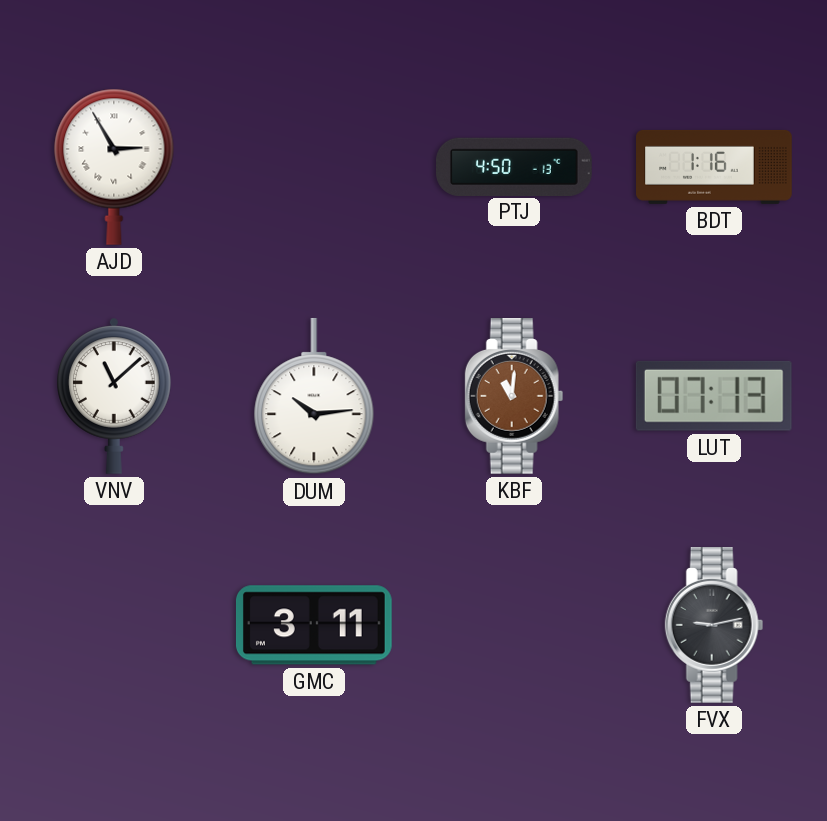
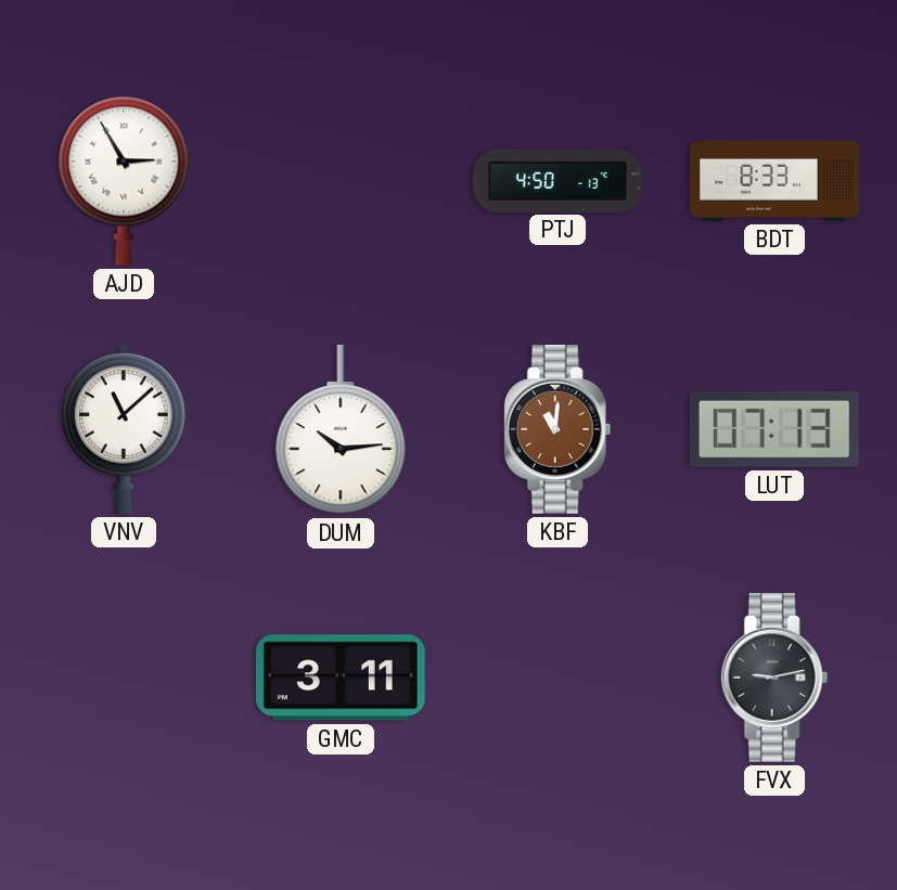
BDT: 1:16 -> 8:33
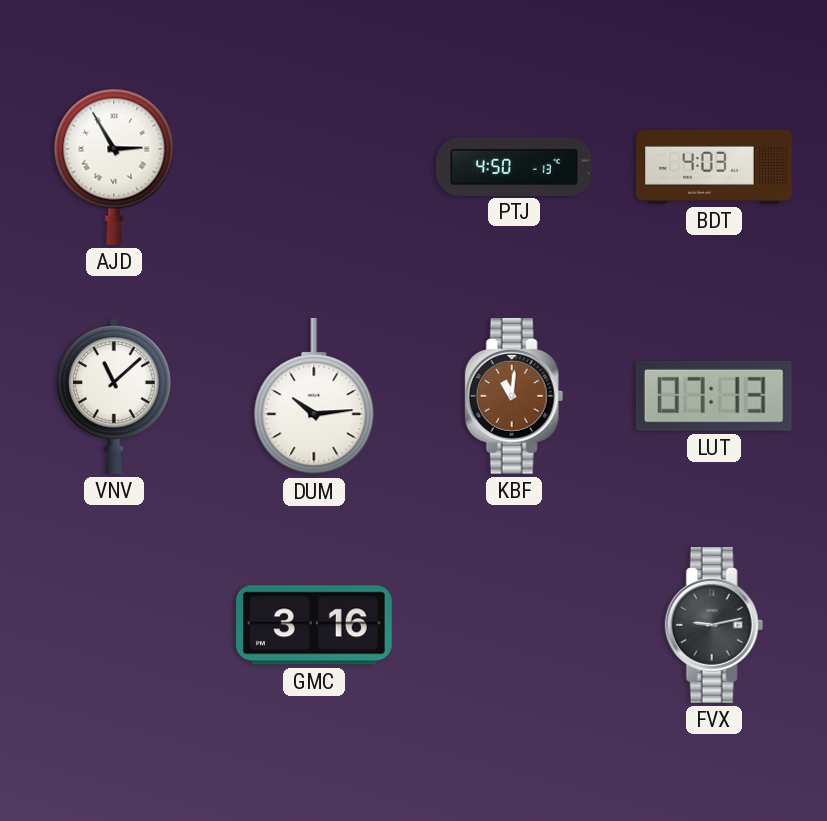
BDT: 8:33 -> 4:03
GMC: 3:11 -> 3:16
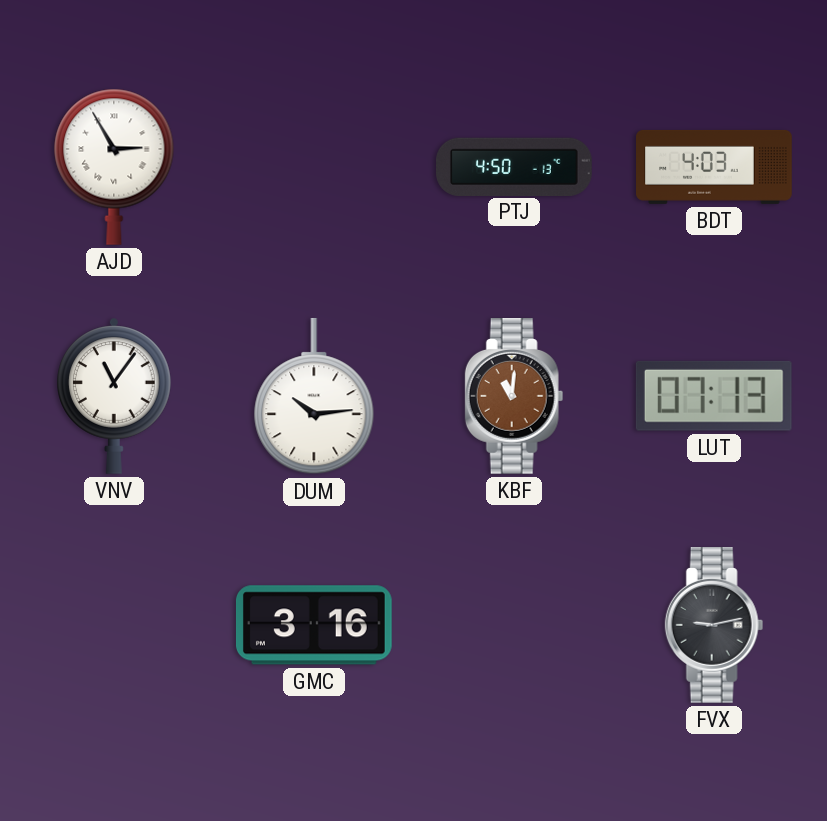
VNV: 11:08 -> 11:06
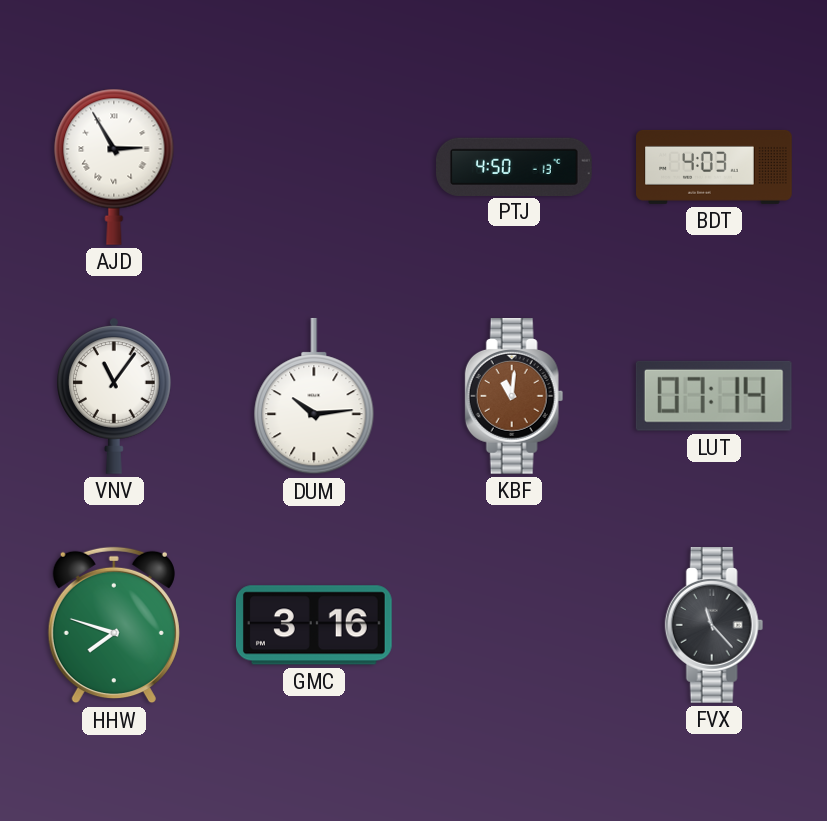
LUT: 07:13 -> 07:14
HHW: none -> 7:48
FVX: 9:13 -> 11:23
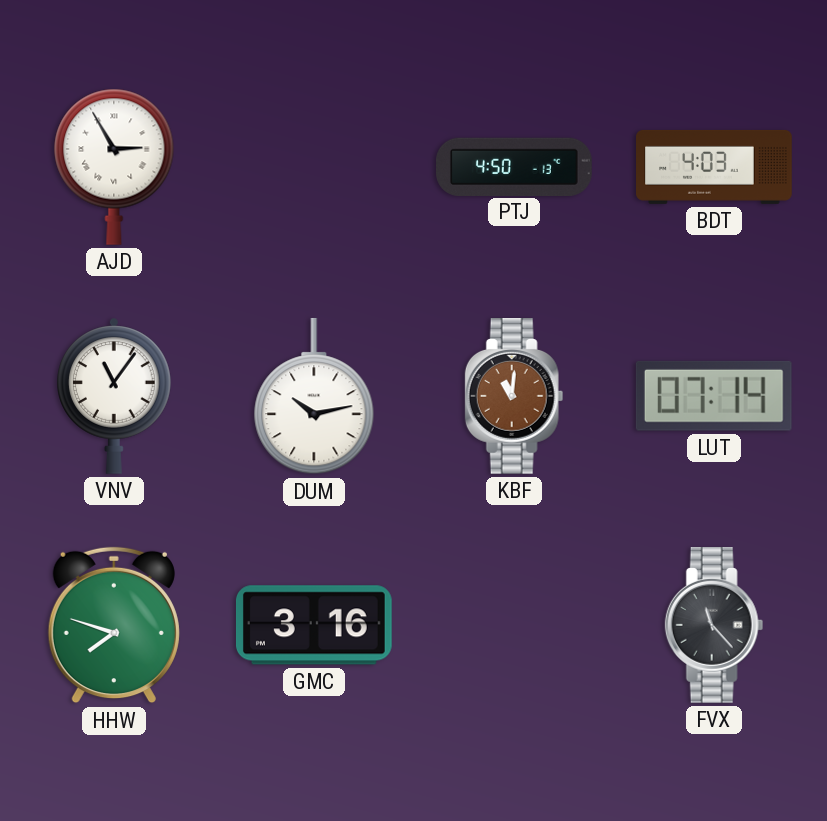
DUM: 10:14 -> 10:13
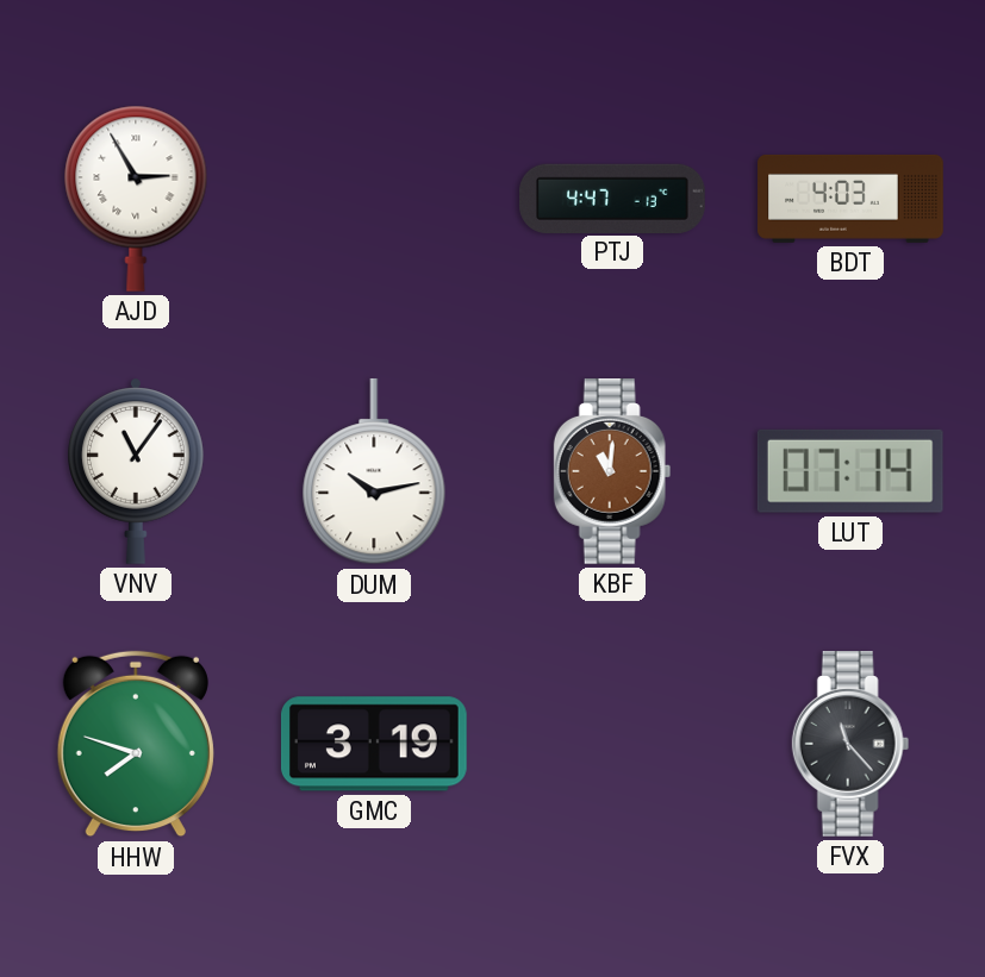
PTJ: 4:50 -> 4:47
GMC: 3:16 -> 3:19
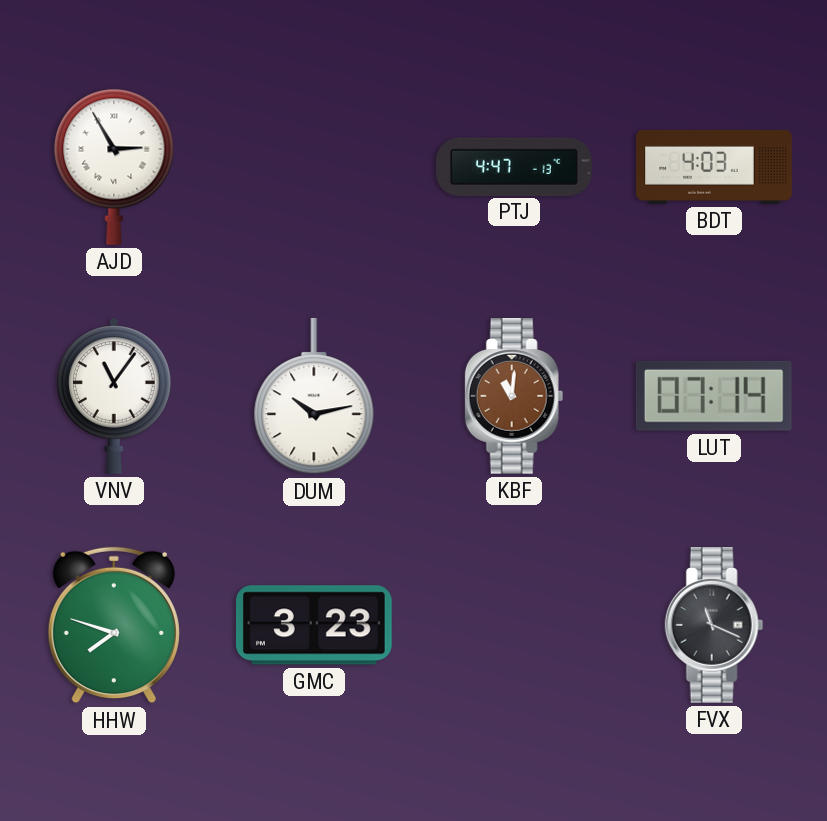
GMC: 3:19 -> 3:23
FVX: 11:23 -> 11:19
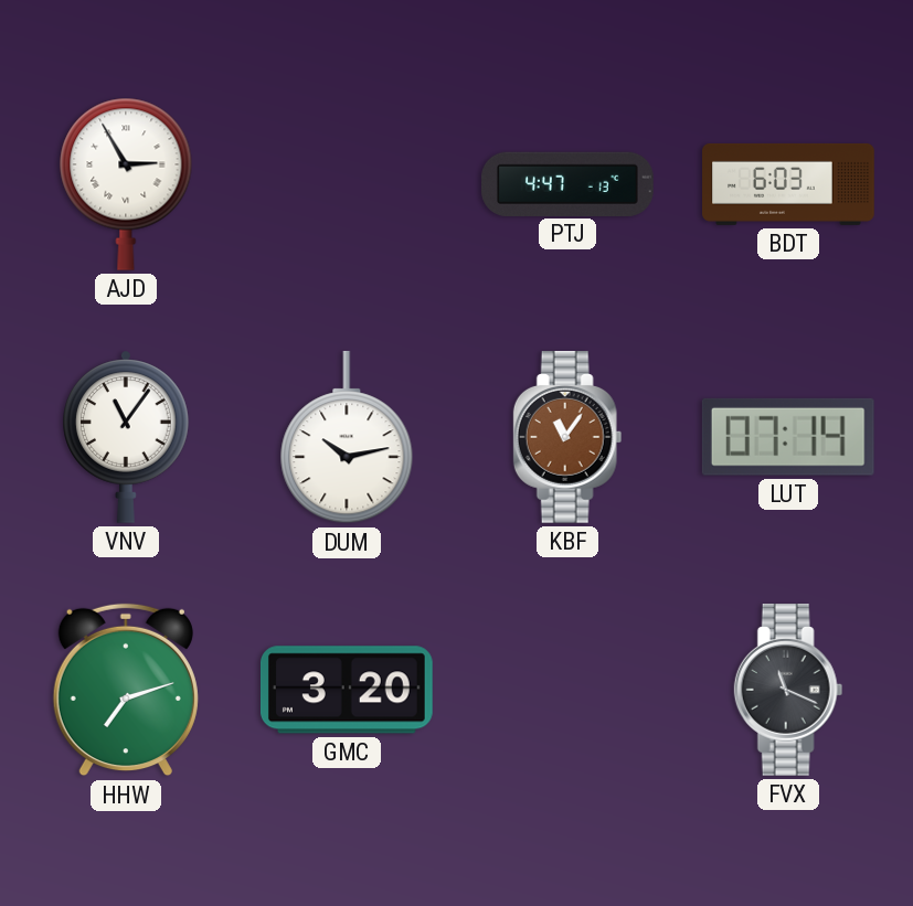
BDT: 4:03 -> 6:03
KBF: 11:01 -> 11:06
HHW: 7:48 -> 7:12
GMC: 3:23 -> 3:20
